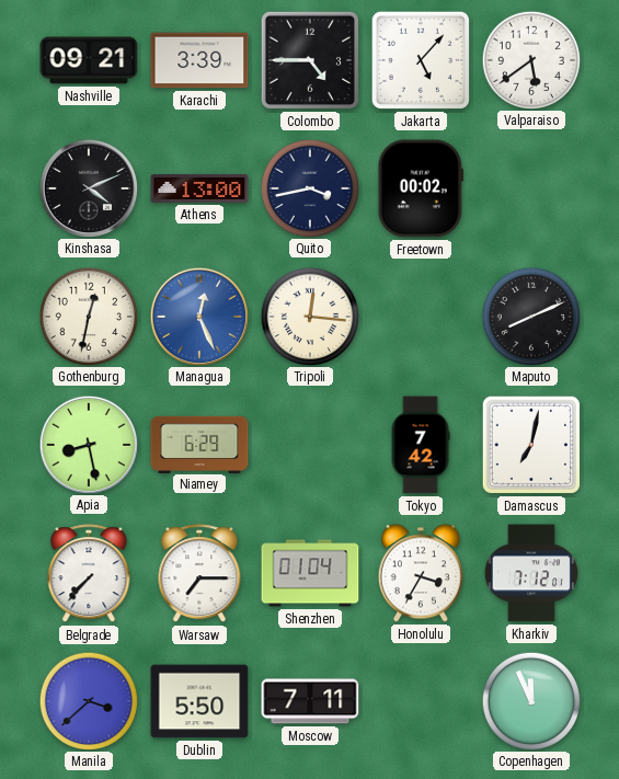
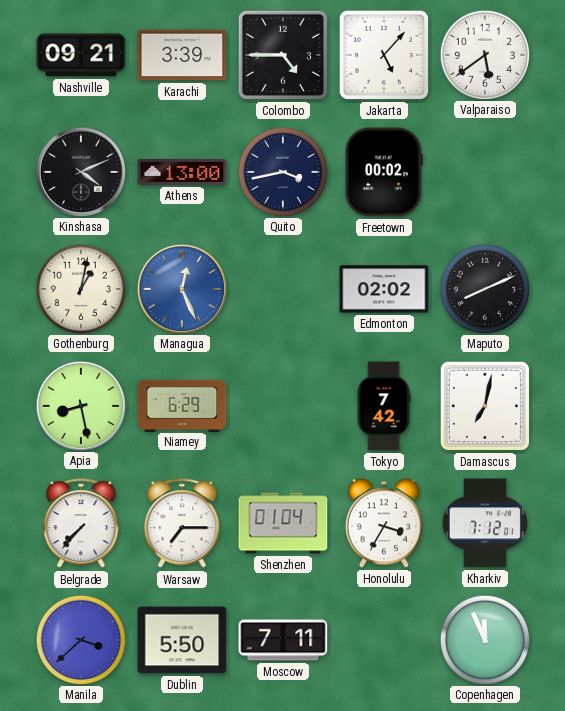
Gothenburg: 12:32 -> 1:02
Tripoli: 12:16 -> none
Edmonton: none -> 02:02
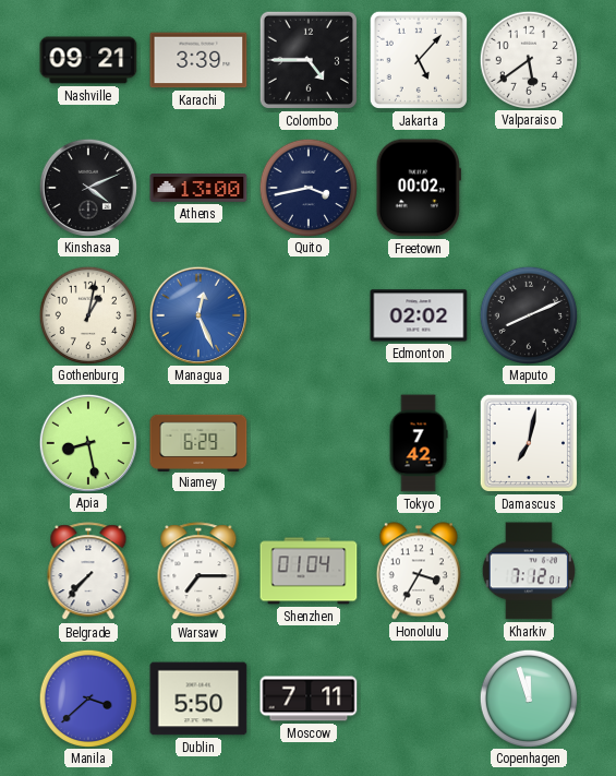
Copenhagen: 11:56 -> 11:57
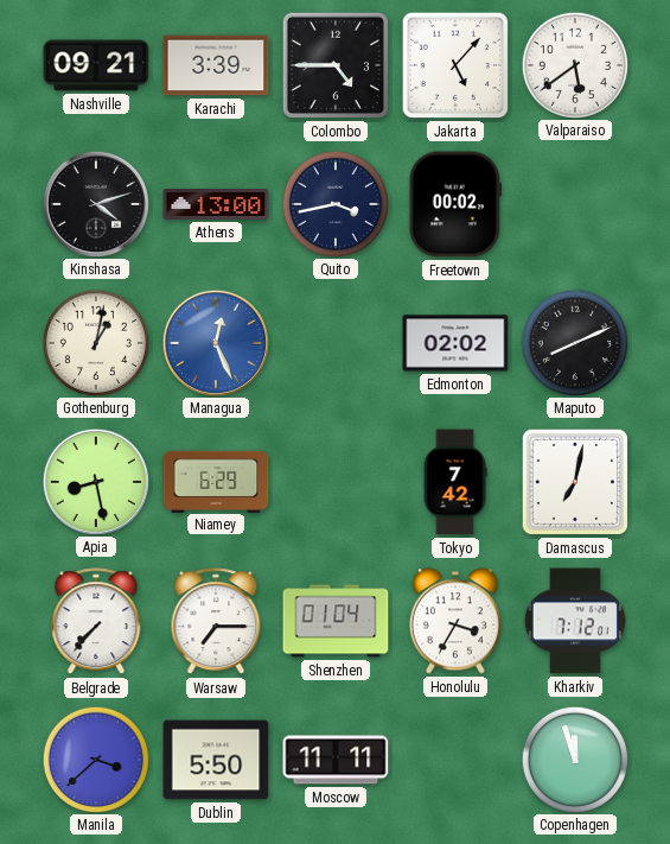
Kinshasa: 4:11 -> 4:12
Moscow: 7:11 -> 11:11
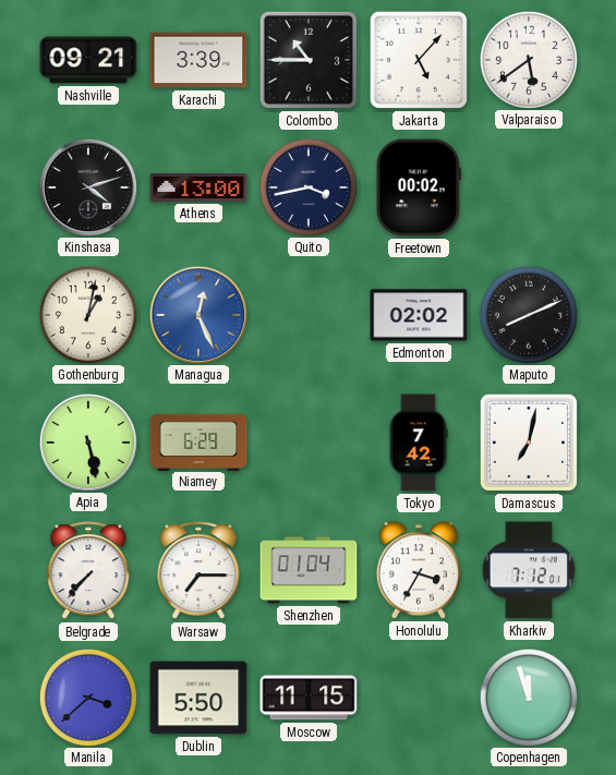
Colombo: 4:45 -> 10:45
Apia: 8:28 -> 5:28
Moscow: 11:11 -> 11:15
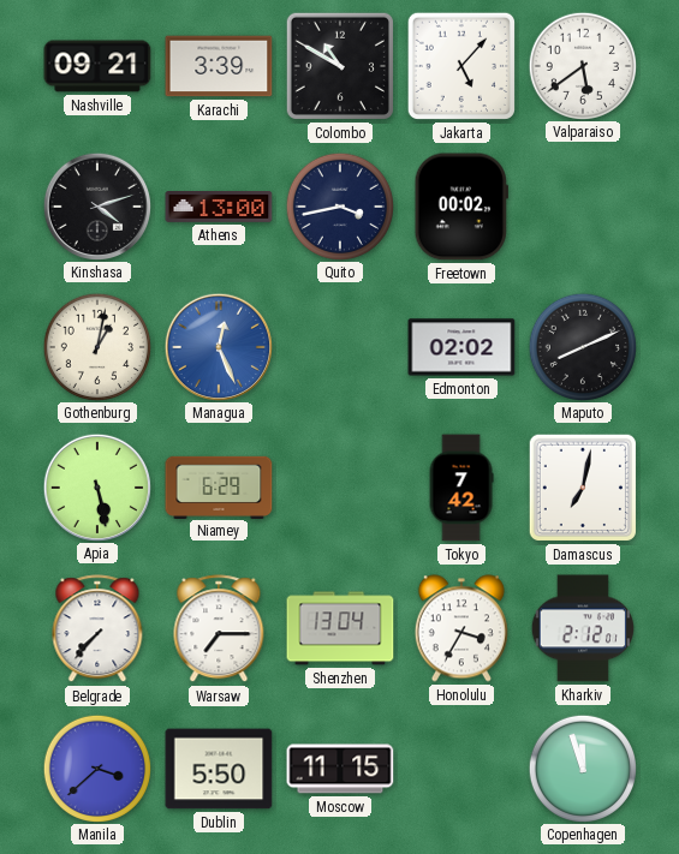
Colombo: 10:45 -> 10:50
Shenzhen: 01:04 -> 13:04
Kharkiv: 7:12 -> 2:12
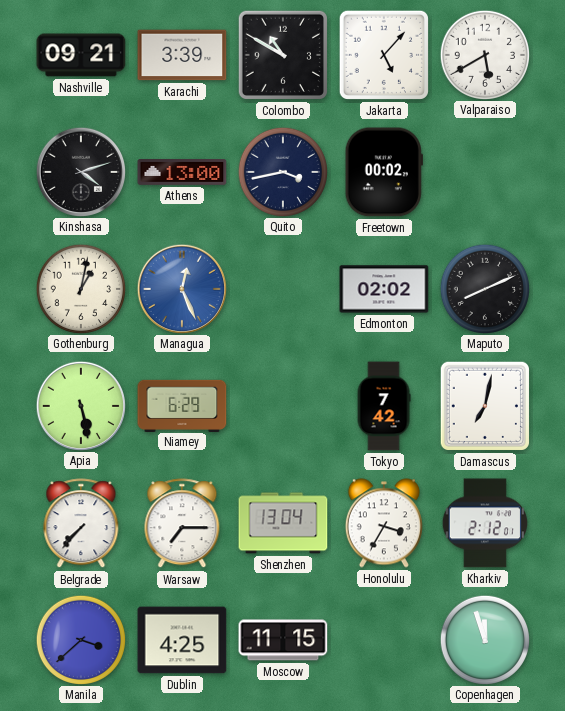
Valparaiso: 5:39 -> 5:40
Dublin: 5:50 -> 4:25
